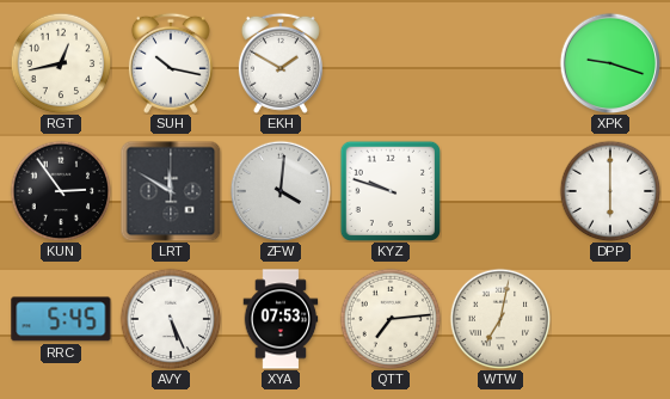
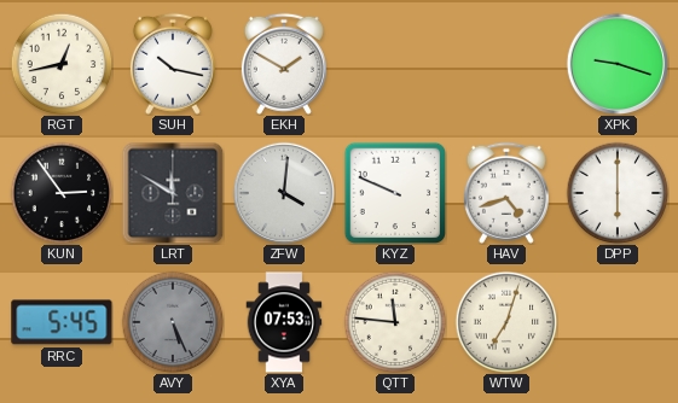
KYZ: 9:48 -> 9:49
HAV: none -> 4:42
AVY dial: white -> grey
QTT: 7:14 -> 11:46
WTW: 7:02 -> 7:03
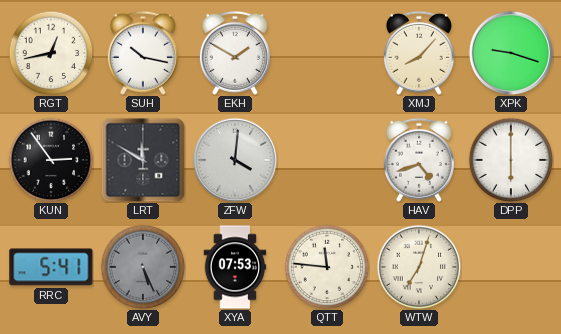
XMJ: none -> 8:07
KYZ: 9:49 -> none
RRC: 5:45 -> 5:41
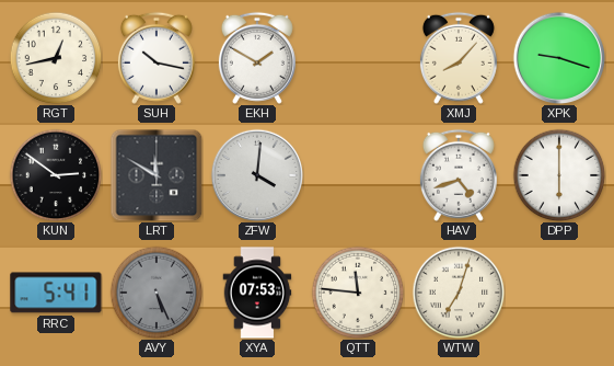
KUN: 2:54 -> 2:51
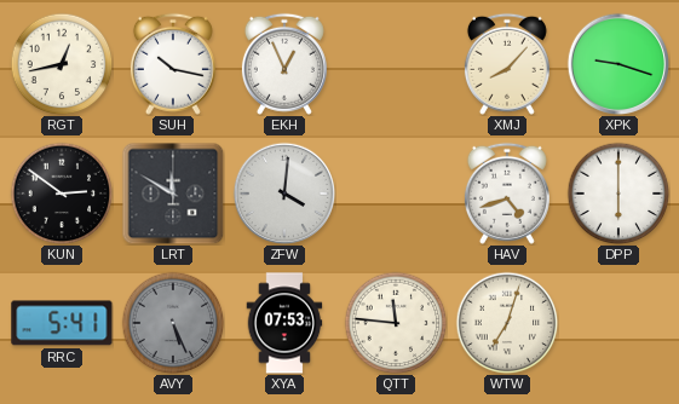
EKH: 1:50 -> 12:56
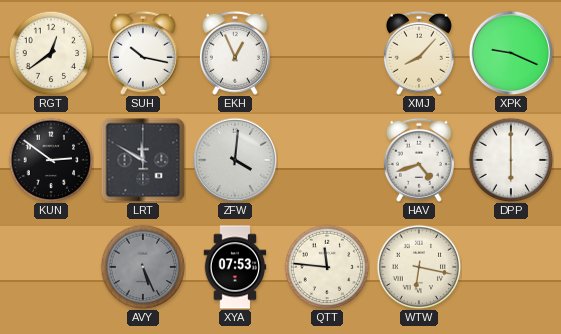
RGT: 12:43 -> 12:39
XPK: 9:18 -> 9:19
RRC: 5:41 -> none
WTW: 7:03 -> 6:17
